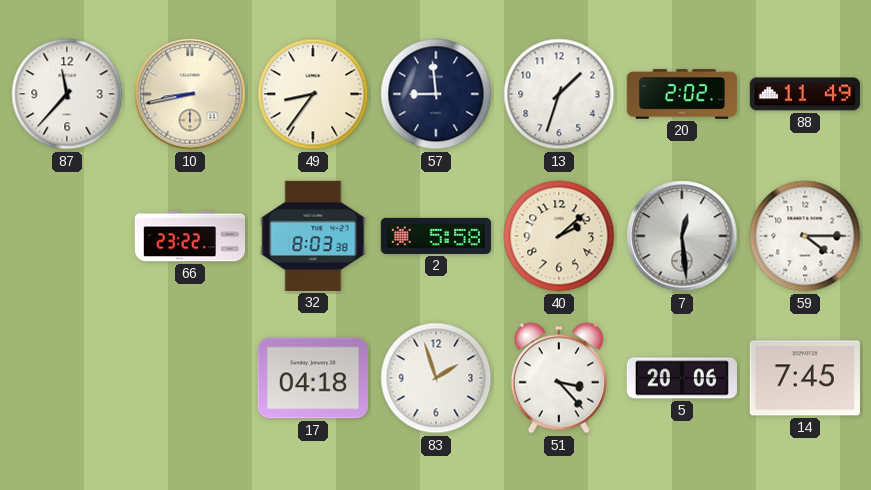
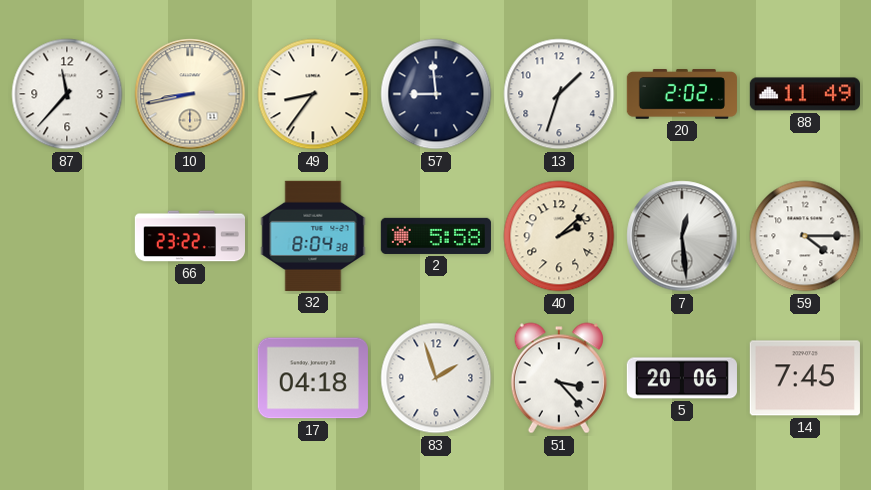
32: 8:03 -> 8:04
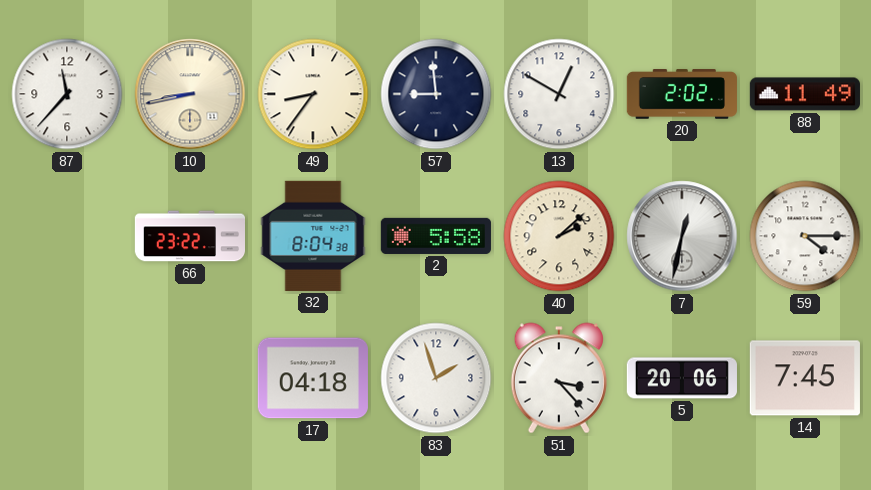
13: 1:33 -> 12:50
7: 12:29 -> 12:32
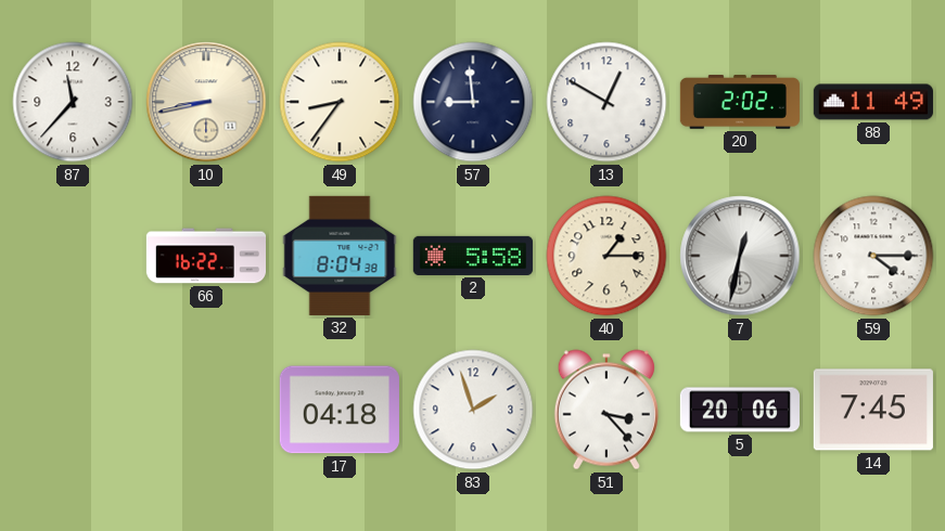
66: 23:22 -> 16:22
40: 2:08 -> 1:15
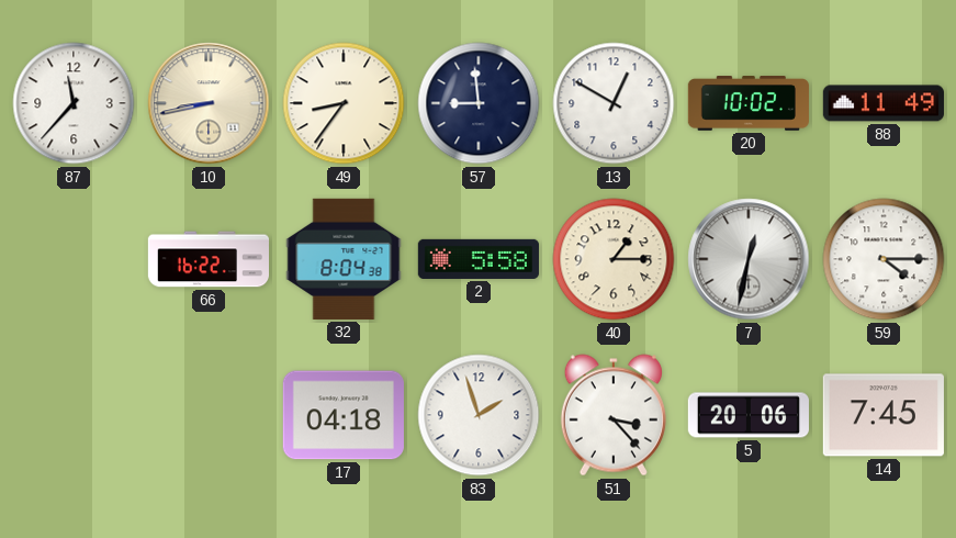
20: 2:02 -> 10:02
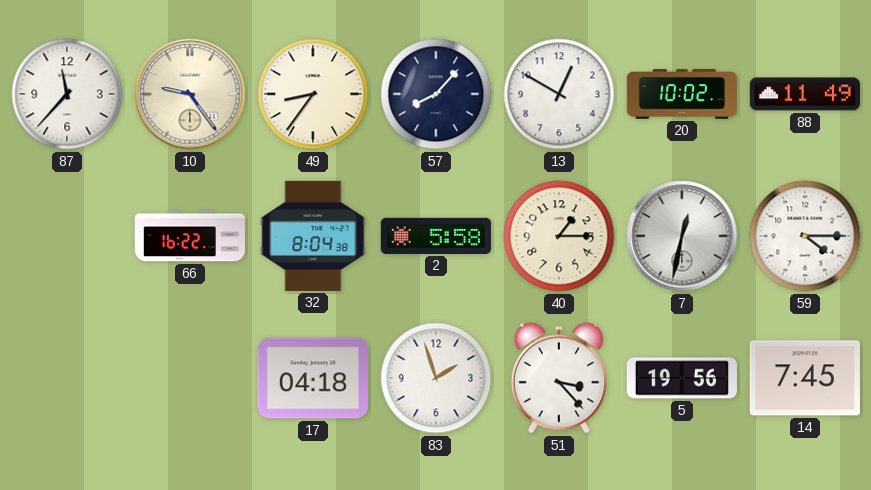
10: 8:43 -> 9:24
57: 8:59 -> 8:07
5: 20:06 -> 19:56
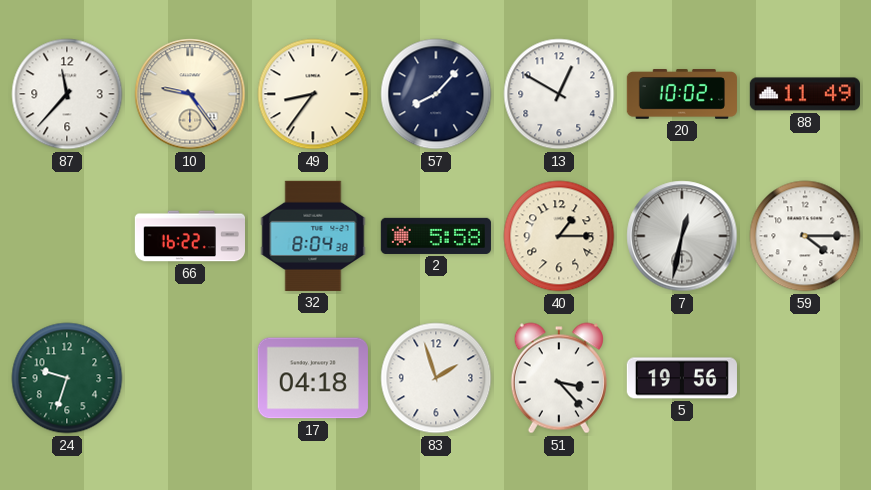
24: none -> 9:33
14: 7:45 -> none
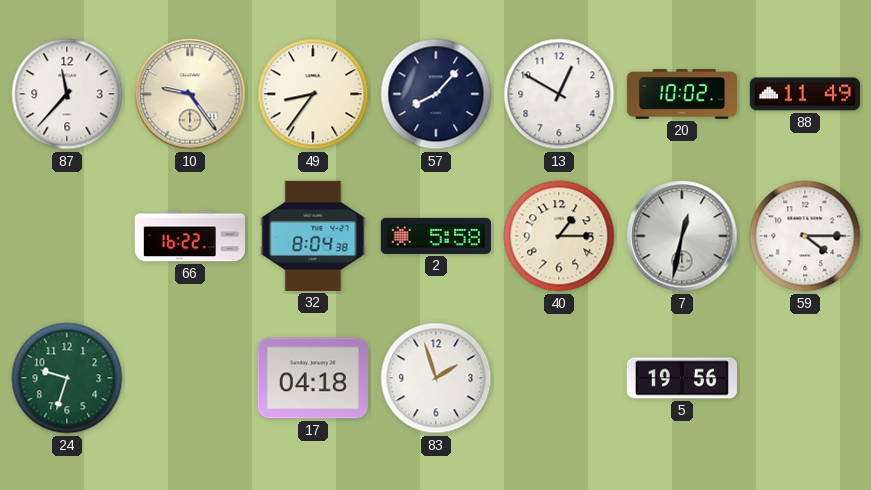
51: 3:23 -> none
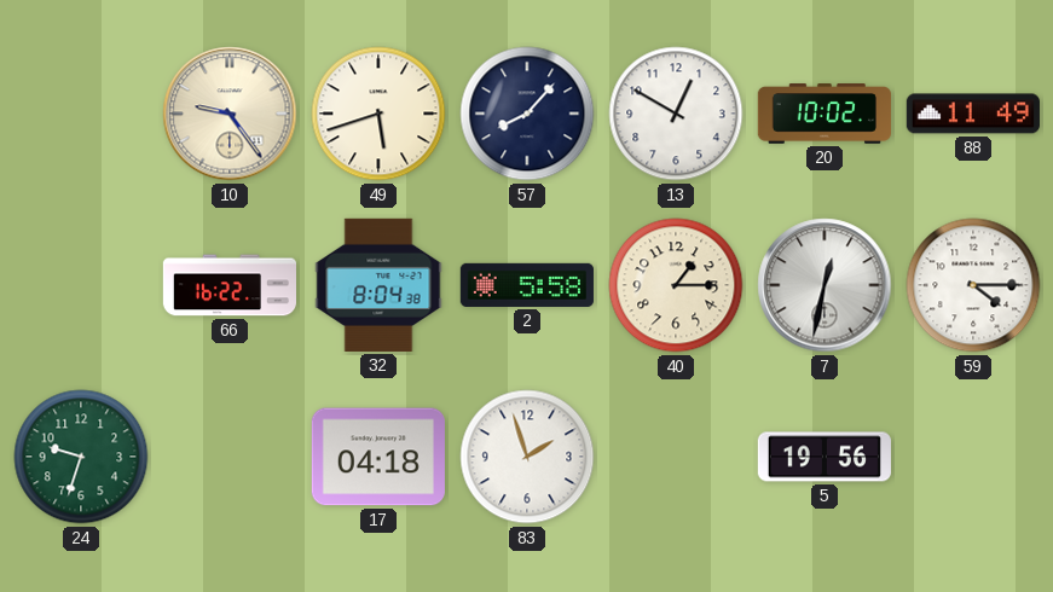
87: 11:37 -> none
49: 8:36 -> 5:42
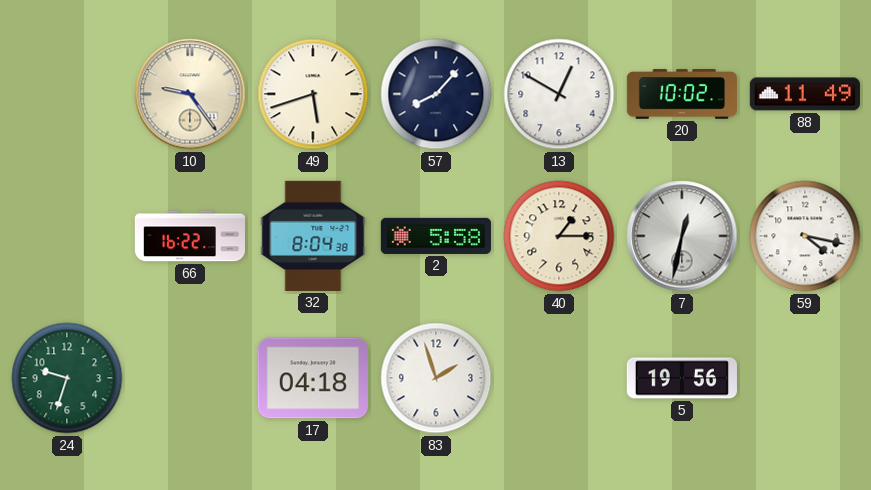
59: 4:15 -> 4:17
